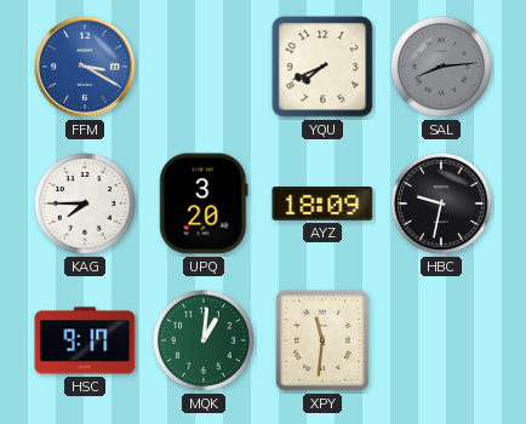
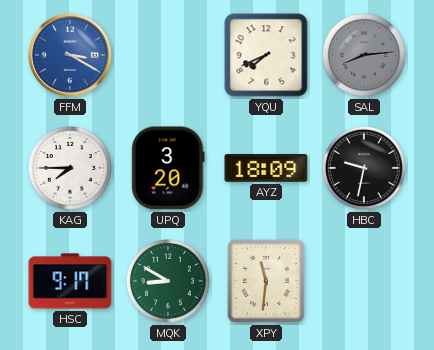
MQK: 1:01 -> 8:50
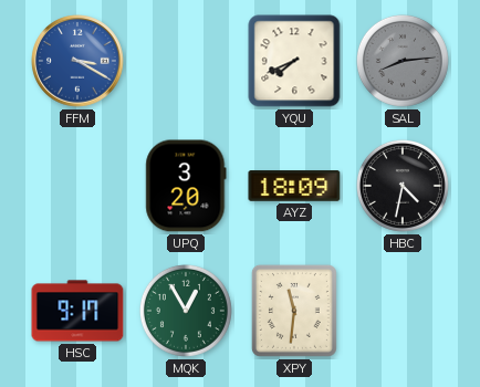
KAG: 7:45 -> none
HBC: 9:32 -> 4:32
MQK: 8:50 -> 12:55
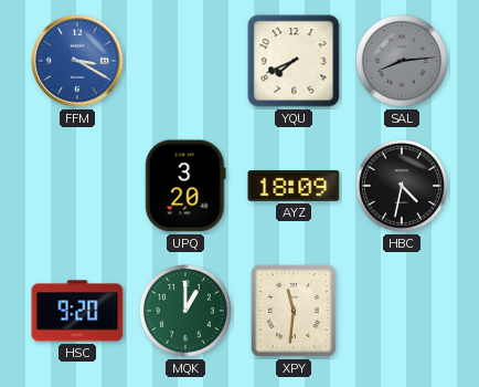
HSC: 9:17 -> 9:20
MQK: 12:55 -> 1:00
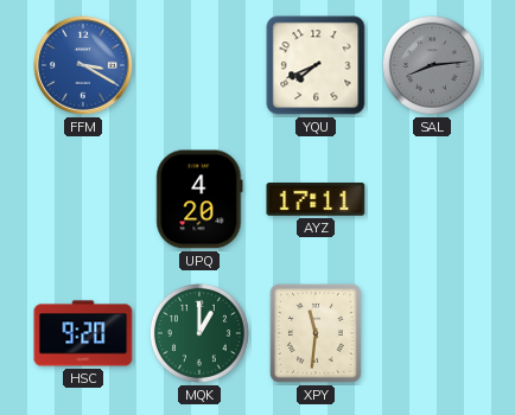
UPQ: 3:20 -> 4:20
AYZ: 18:09 -> 17:11
HBC: 4:32 -> none
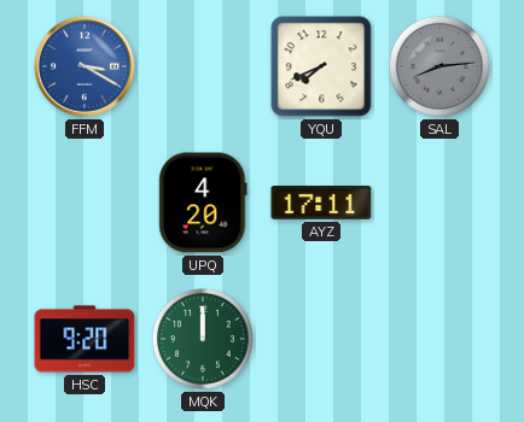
MQK: 1:00 -> 12:00
XPY: 11:31 -> none
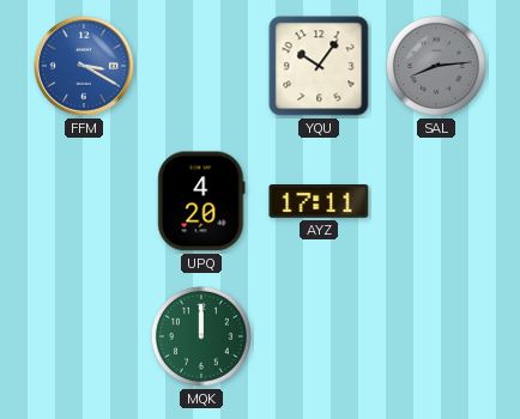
YQU: 7:41 -> 10:06
HSC: 9:20 -> none
